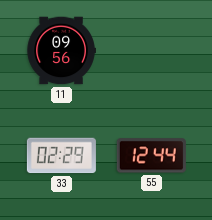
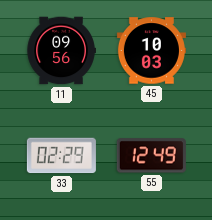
45: none -> 10:03
55: 12:44 -> 12:49
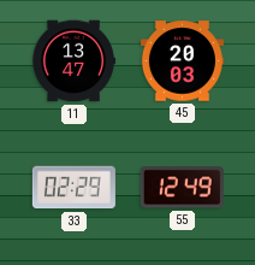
11: 09:56 -> 13:47
45: 10:03 -> 20:03
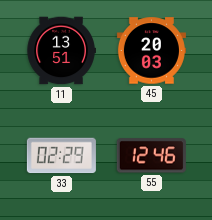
11: 13:47 -> 13:51
55: 12:49 -> 12:46
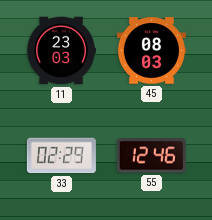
11: 13:51 -> 23:03
45: 20:03 -> 08:03
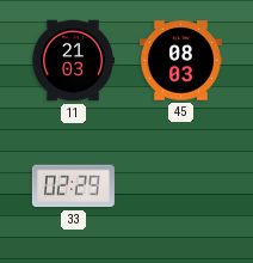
11: 23:03 -> 21:03
55: 12:46 -> none
